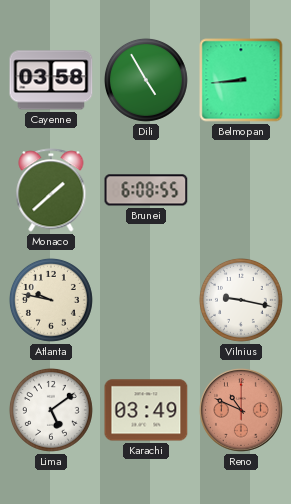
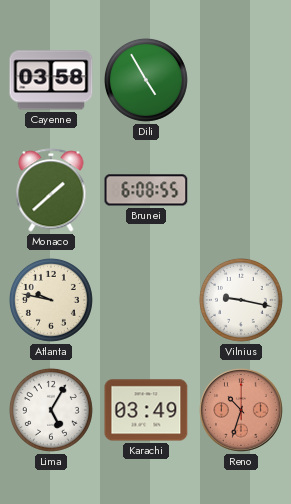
Belmopan: 8:44 -> none
Lima: 5:09 -> 5:05
Reno: 10:49 -> 10:33
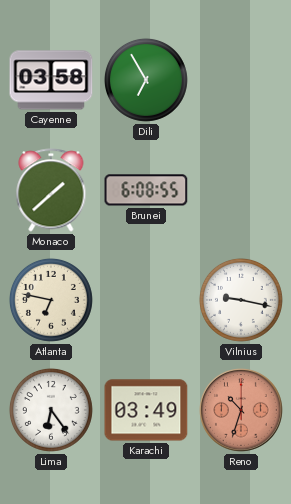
Dili: 4:55 -> 6:55
Atlanta: 9:47 -> 6:47
Lima: 5:05 -> 6:24
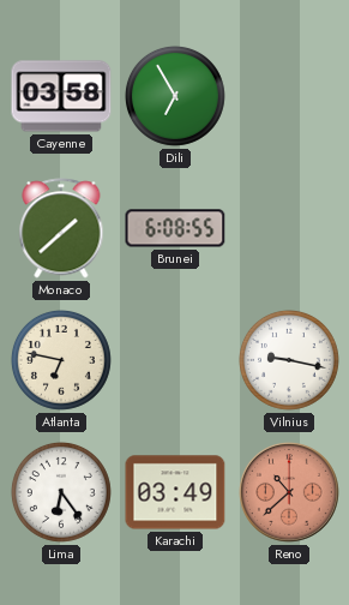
Reno: 10:33 -> 10:38
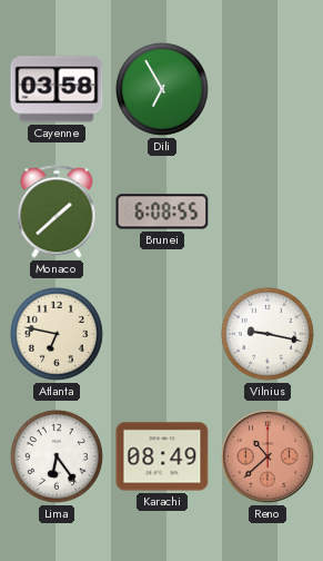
Karachi: 03:49 -> 08:49
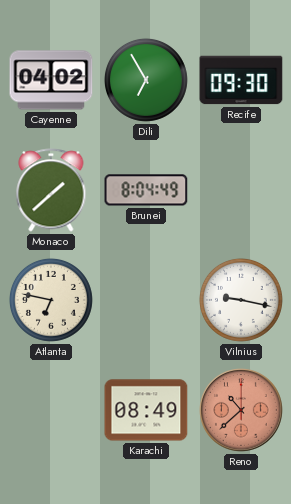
Cayenne: 03:58 -> 04:02
Recife: none -> 09:30
Brunei: 6:08 -> 8:04
Lima: 6:24 -> none
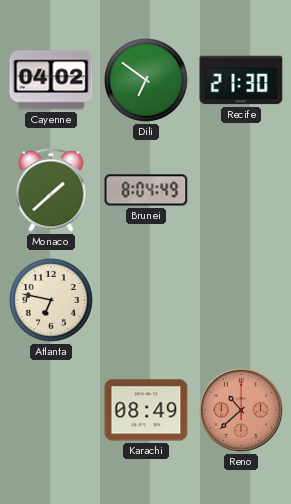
Dili: 6:55 -> 6:51
Recife: 09:30 -> 21:30
Vilnius: 9:17 -> none
